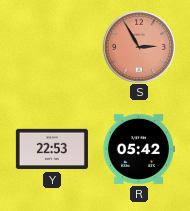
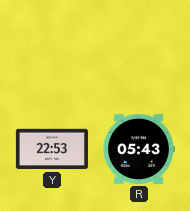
S: 2:55 -> none
R: 05:42 -> 05:43
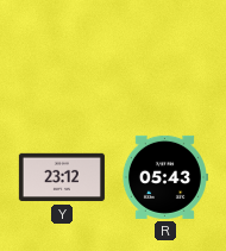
Y: 22:53 -> 23:12
